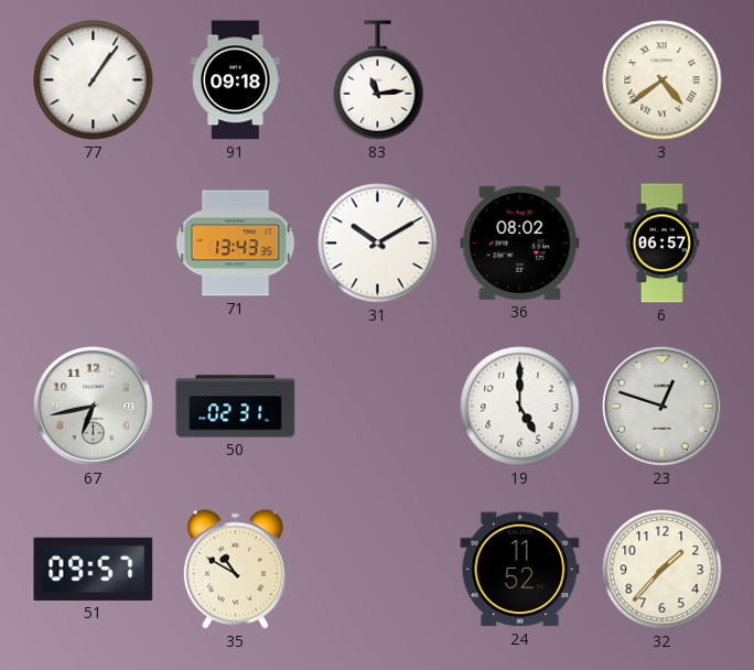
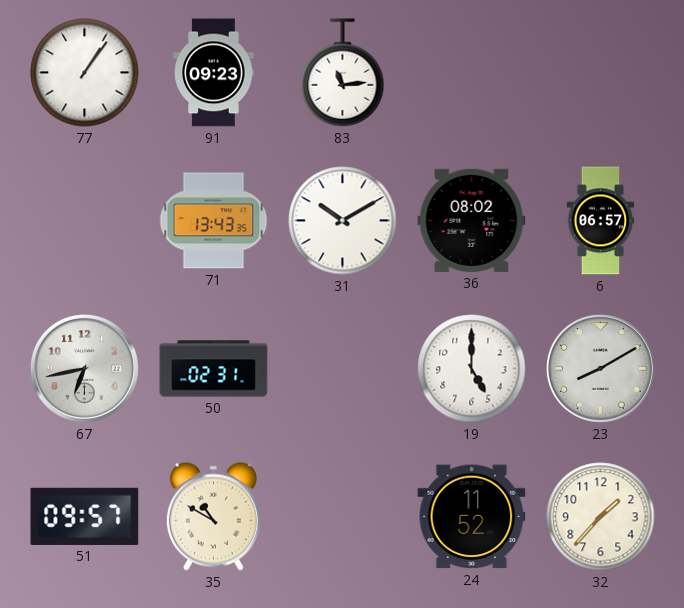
91: 09:18 -> 09:23
3: 4:39 -> none
23: 12:48 -> 8:10
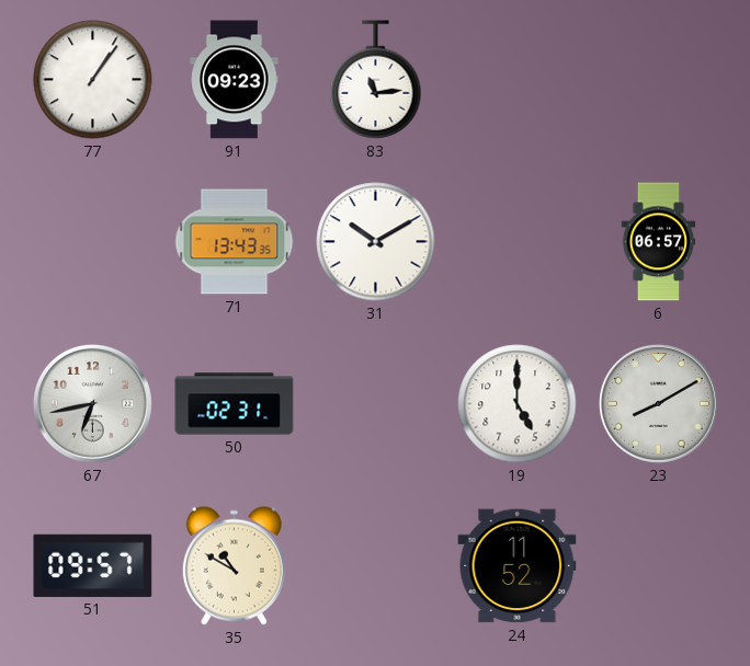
36: 08:02 -> none
32: 1:37 -> none
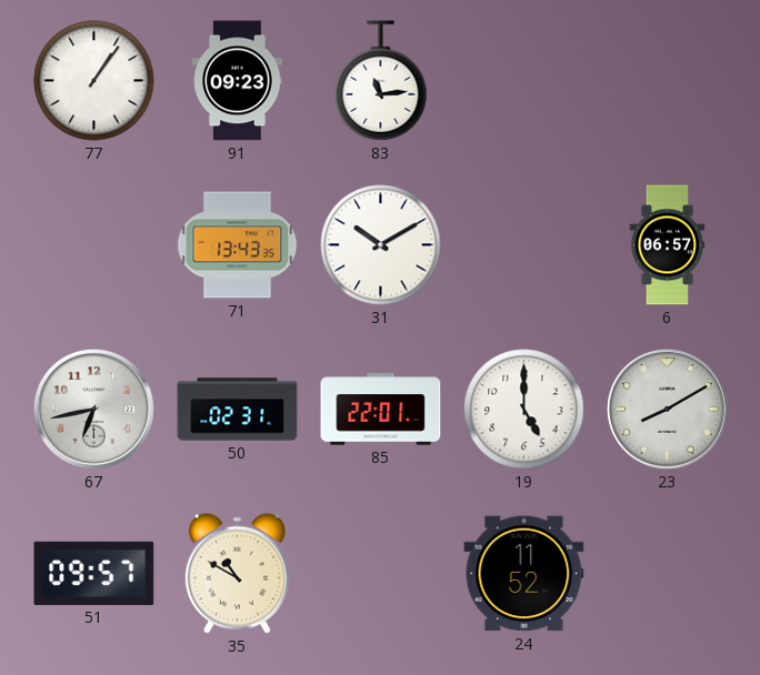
85: none -> 22:01
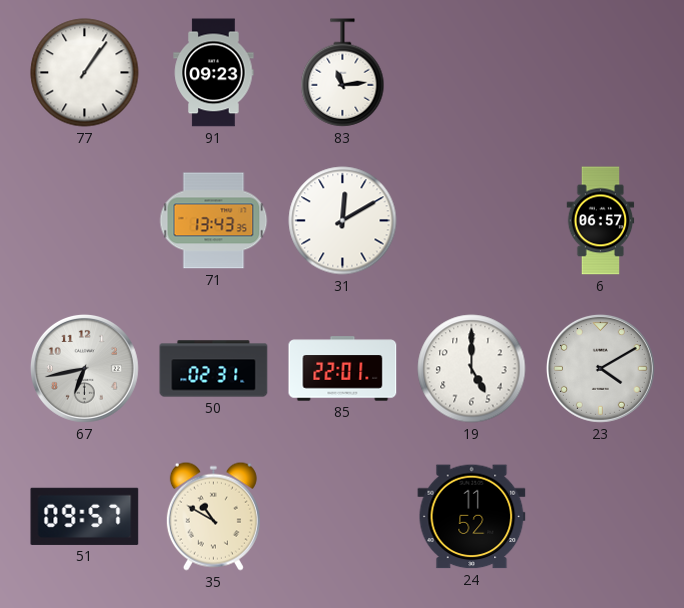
31: 10:10 -> 12:10
23: 8:10 -> 4:10
